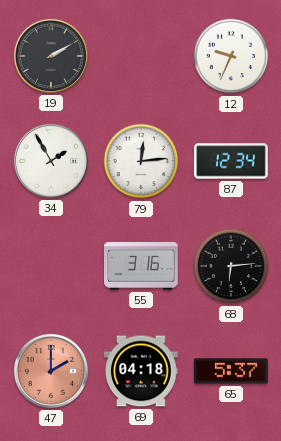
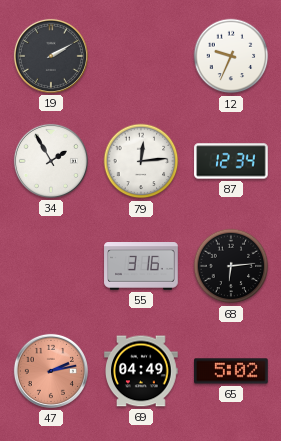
47: 2:00 -> 2:13
69: 04:18 -> 04:49
65: 5:37 -> 5:02
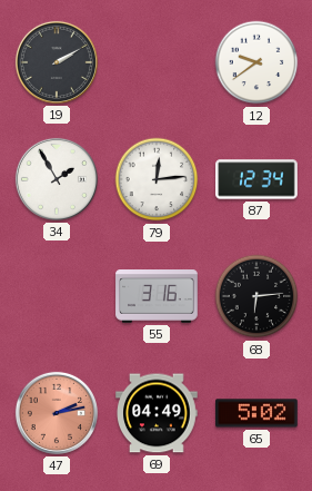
12: 9:34 -> 9:39
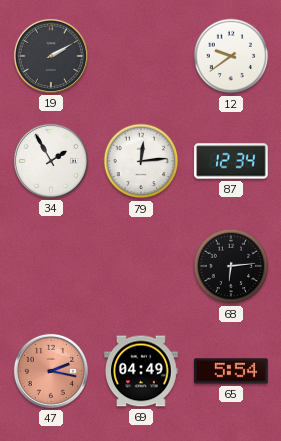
55: 3:16 -> none
47: 2:13 -> 2:17
65: 5:02 -> 5:54
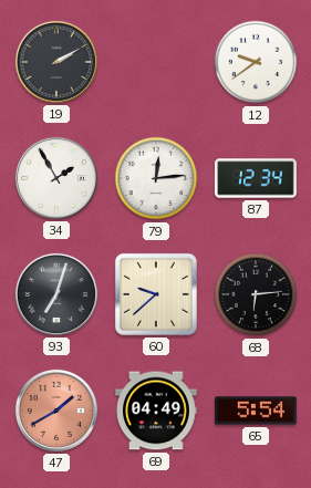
93: none -> 7:03
60: none -> 9:38
47: 2:17 -> 1:40
